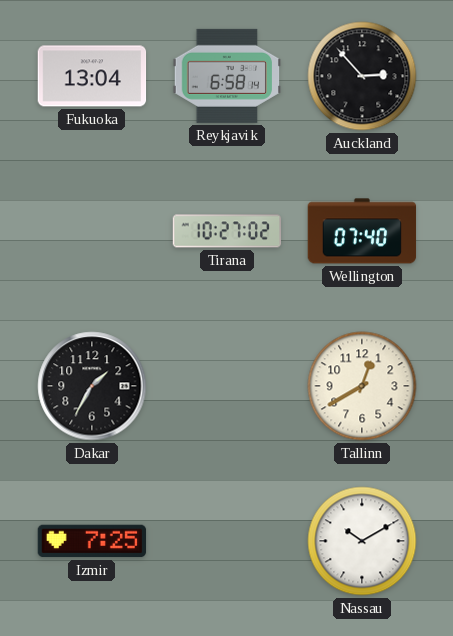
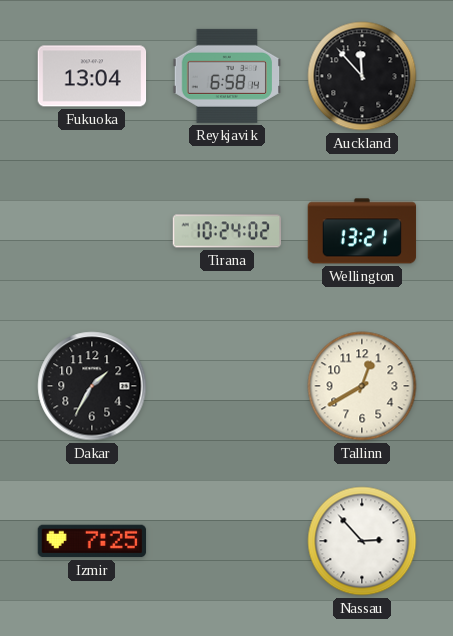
Auckland: 2:53 -> 11:53
Tirana: 10:27 -> 10:24
Wellington: 07:40 -> 13:21
Nassau: 10:10 -> 2:53
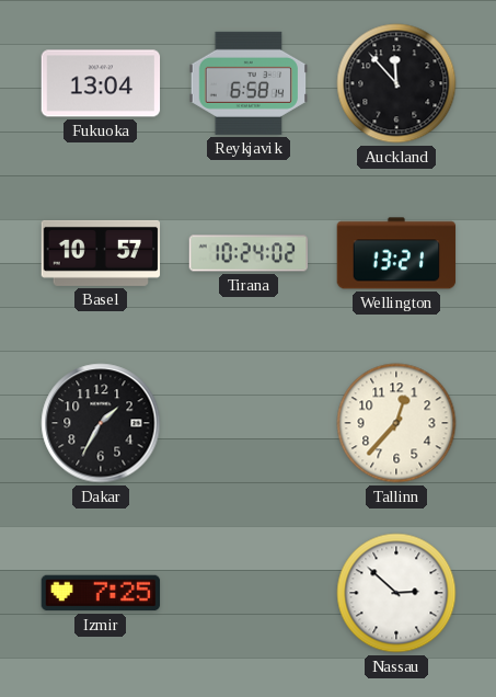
Basel: none -> 10:57
Tallinn: 12:40 -> 12:37
Nassau: 2:53 -> 2:52
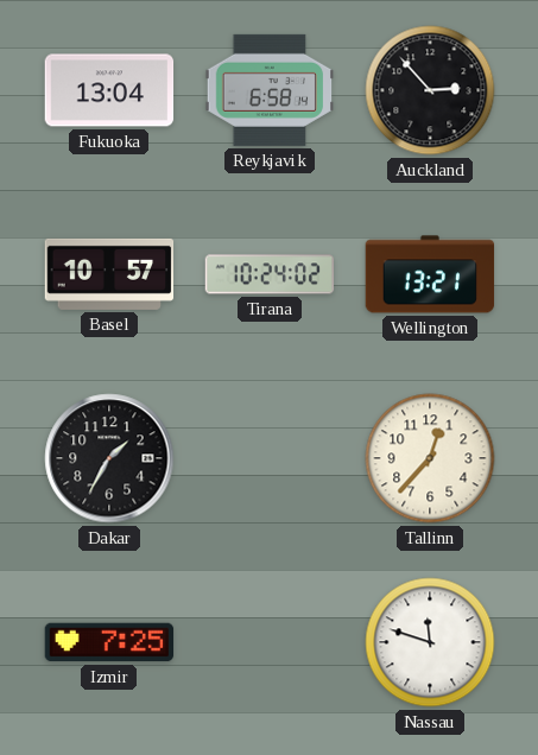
Auckland: 11:53 -> 2:53
Nassau: 2:52 -> 11:48
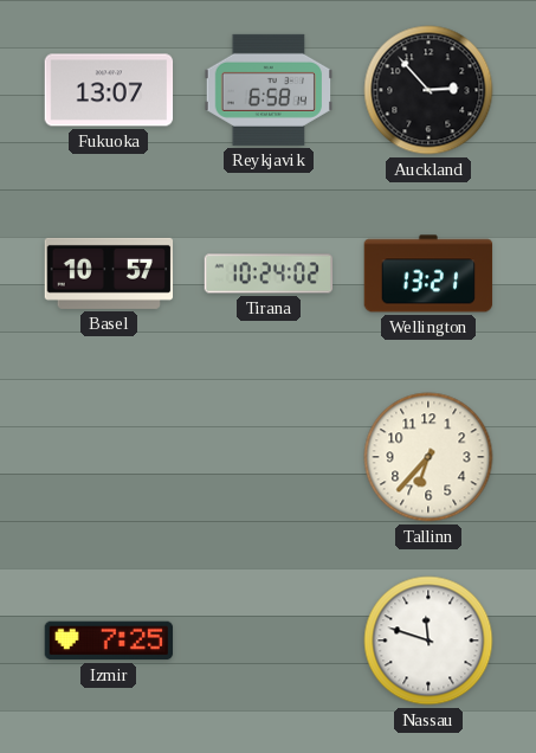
Fukuoka: 13:04 -> 13:07
Dakar: 1:35 -> none
Tallinn: 12:37 -> 6:37
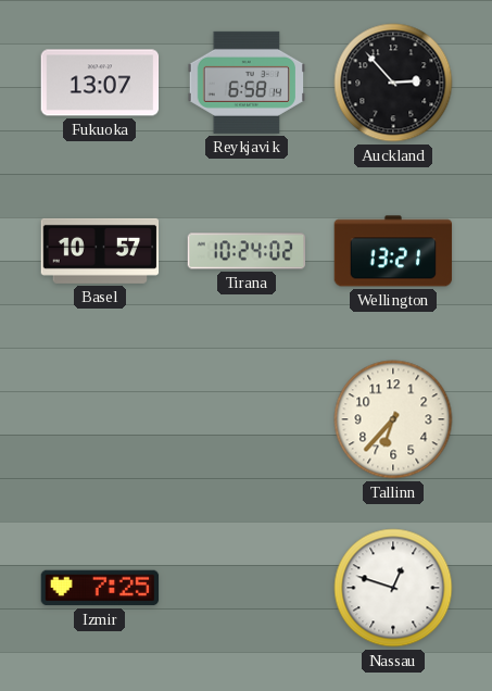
Nassau: 11:48 -> 12:48
